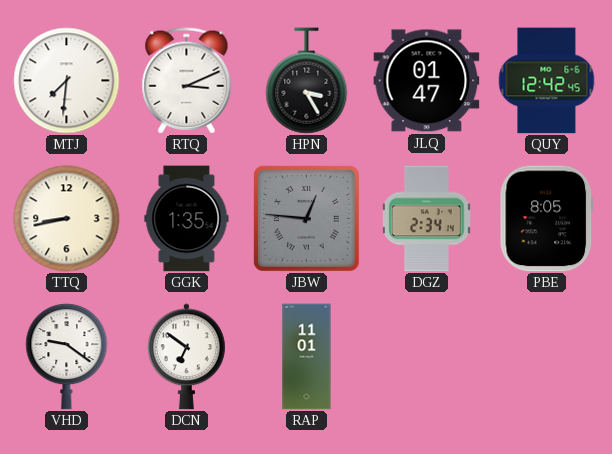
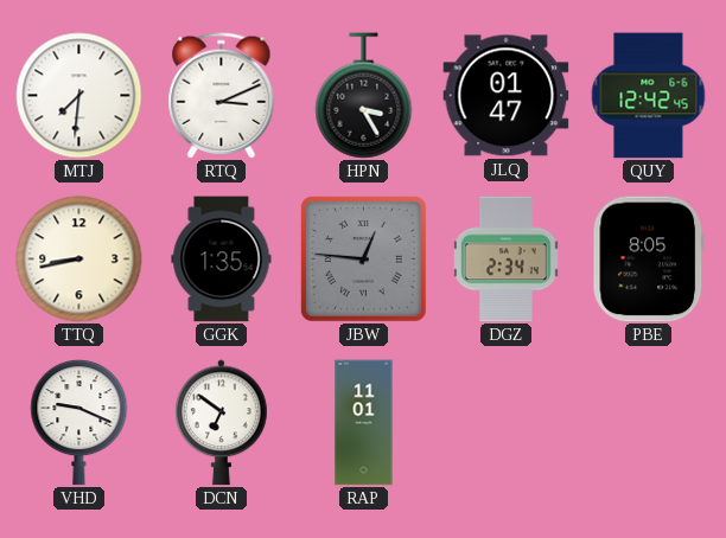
VHD: 9:21 -> 9:19
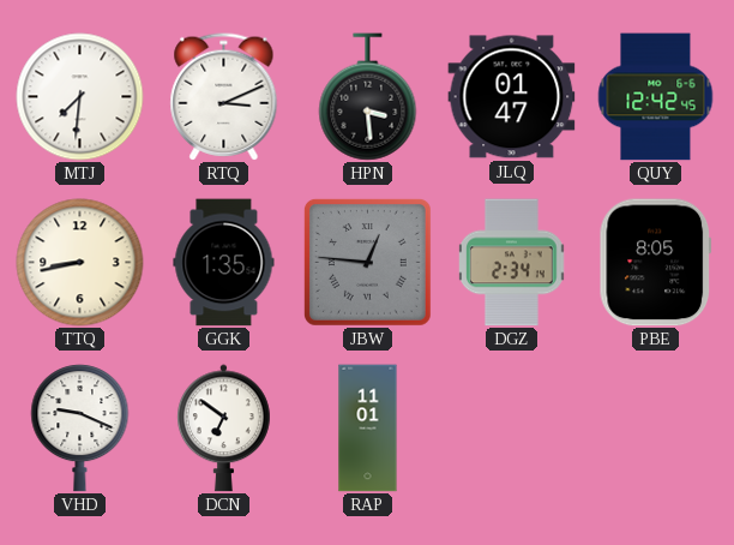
HPN: 3:25 -> 3:29
